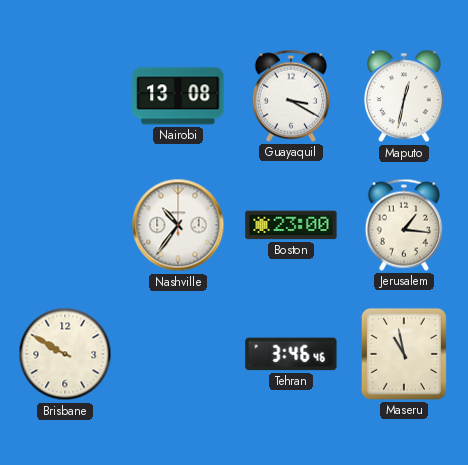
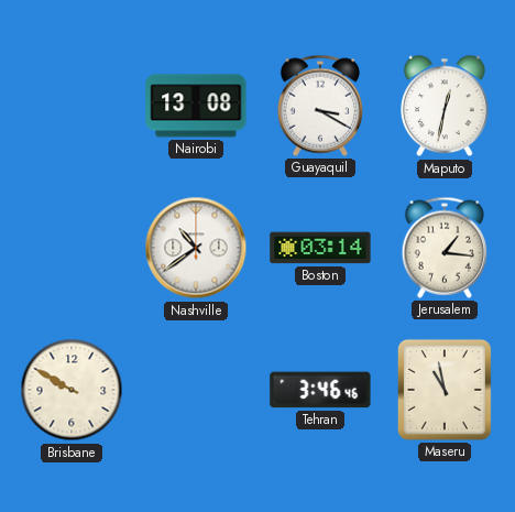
Nashville: 10:36 -> 10:39
Boston: 23:00 -> 03:14
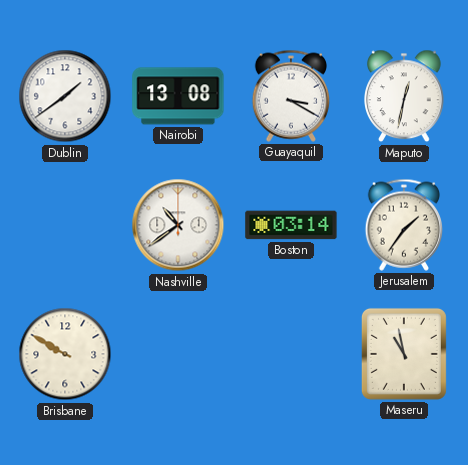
Dublin: none -> 1:39
Jerusalem: 1:16 -> 1:36
Tehran: 3:46 -> none
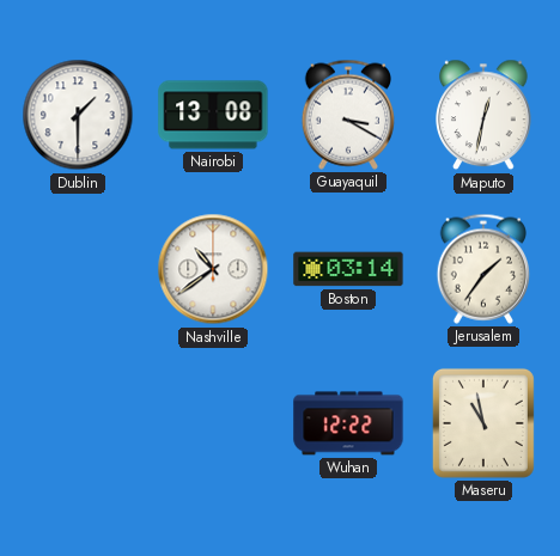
Dublin: 1:39 -> 1:30
Brisbane: 9:50 -> none
Wuhan: none -> 12:22
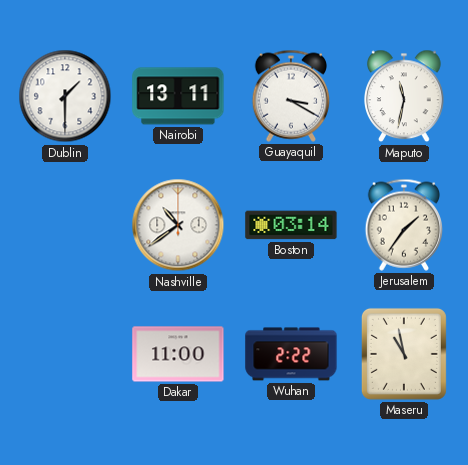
Nairobi: 13:08 -> 13:11
Maputo: 12:32 -> 11:32
Dakar: none -> 11:00
Wuhan: 12:22 -> 2:22
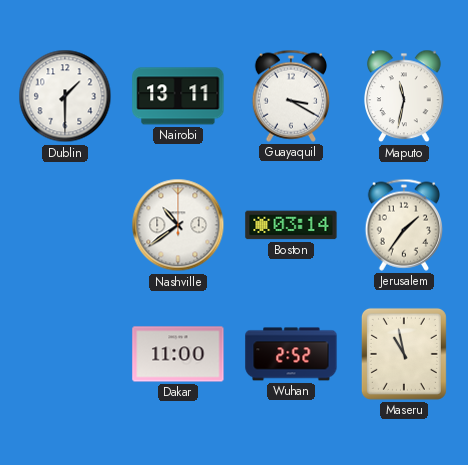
Wuhan: 2:22 -> 2:52
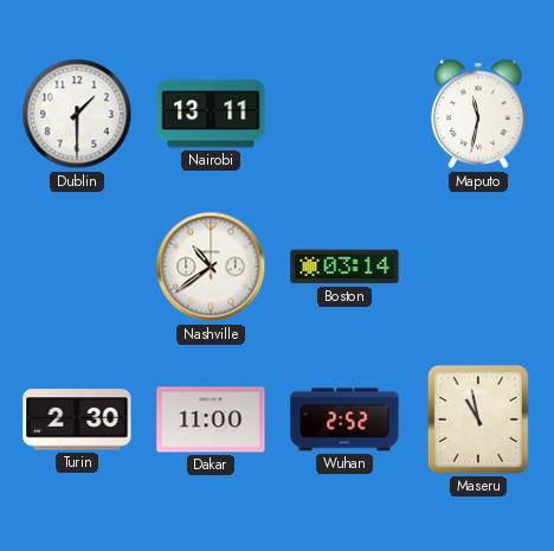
Guayaquil: 3:20 -> none
Jerusalem: 1:36 -> none
Turin: none -> 2:30
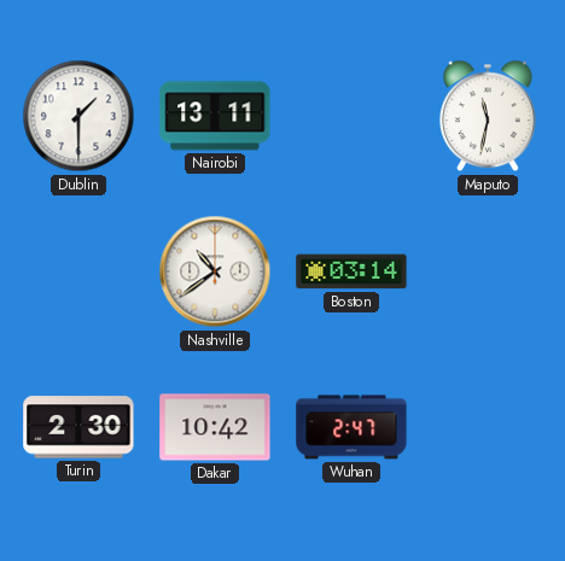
Dakar: 11:00 -> 10:42
Wuhan: 2:52 -> 2:47
Maseru: 10:58 -> none
